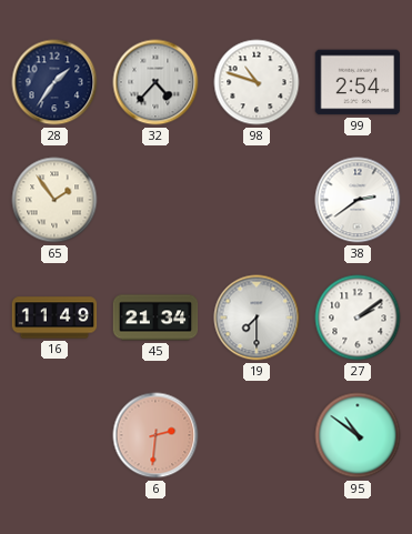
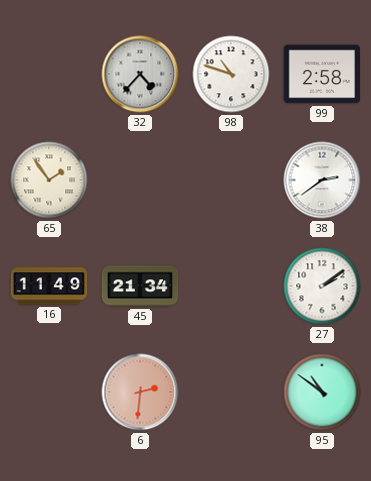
28: 1:36 -> none
99: 2:54 -> 2:58
19: 7:30 -> none
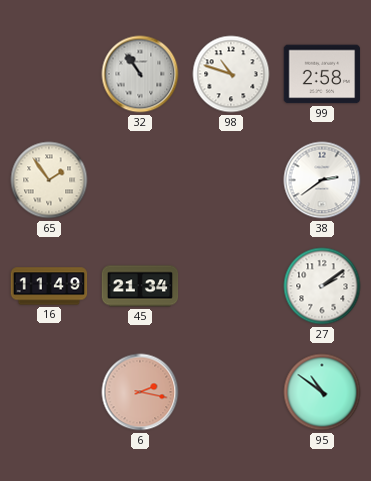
32: 4:37 -> 10:54
6: 2:31 -> 2:17
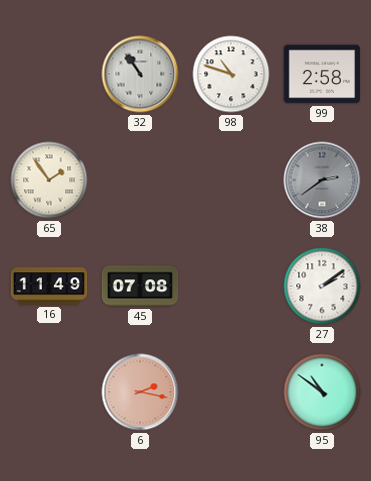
38 dial: white -> grey
45: 21:34 -> 07:08
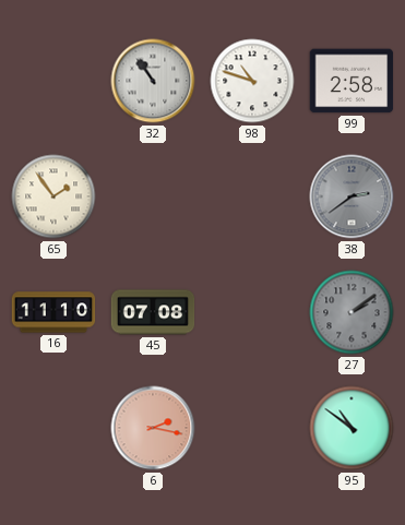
16: 11:49 -> 11:10
27 dial: white -> grey
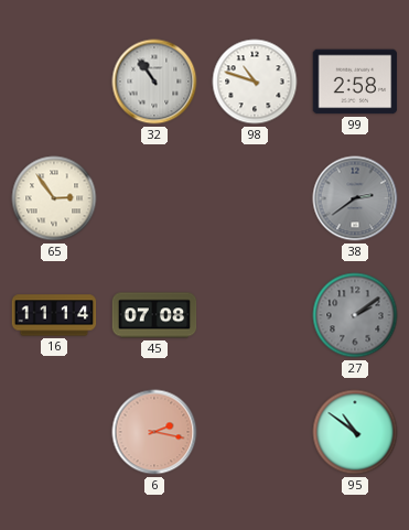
65: 1:54 -> 2:54
16: 11:10 -> 11:14
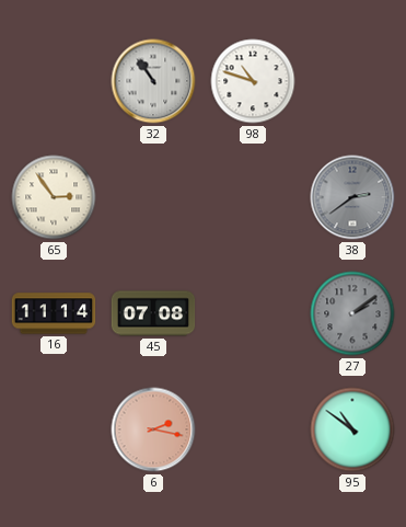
99: 2:58 -> none
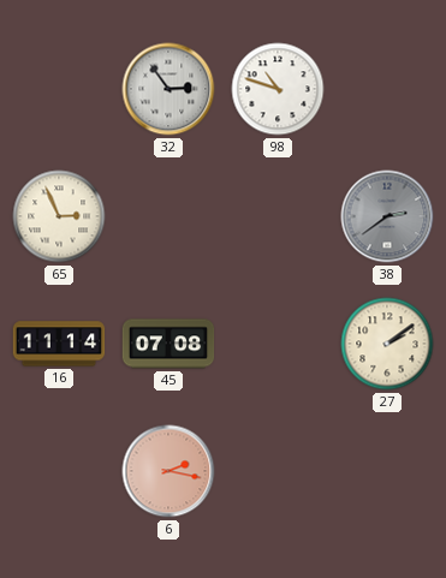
32: 10:54 -> 2:54
65: 2:54 -> 2:56
27 dial: grey -> cream
95: 10:51 -> none
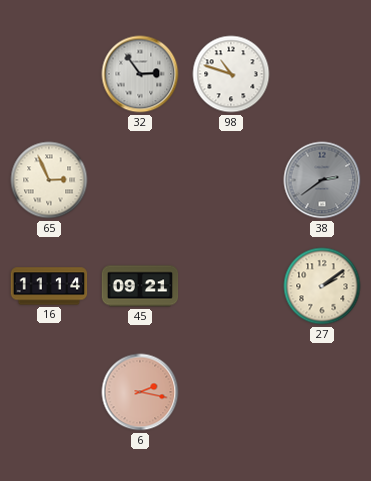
45: 07:08 -> 09:21
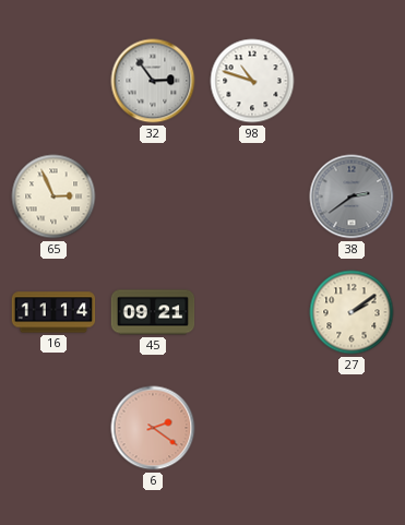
6: 2:17 -> 2:21
